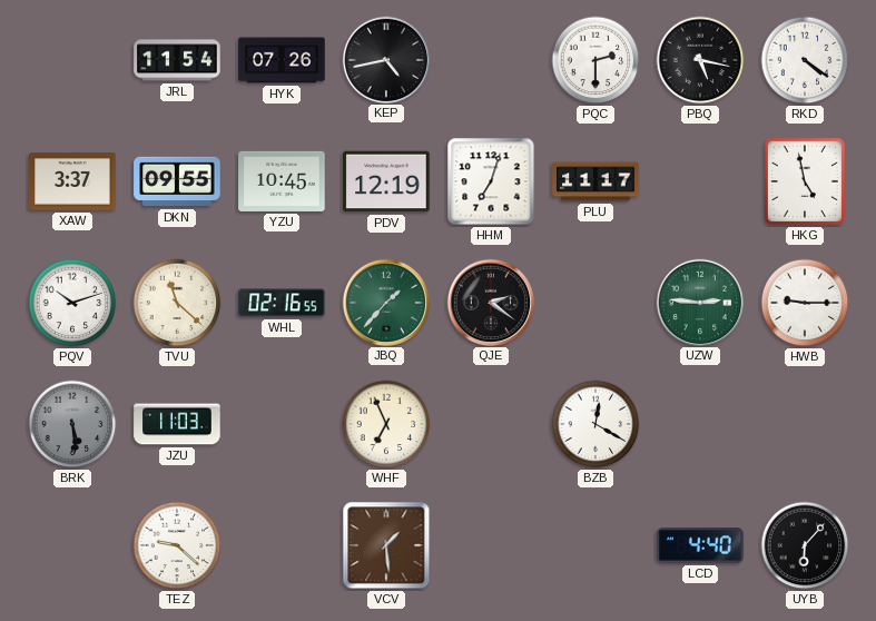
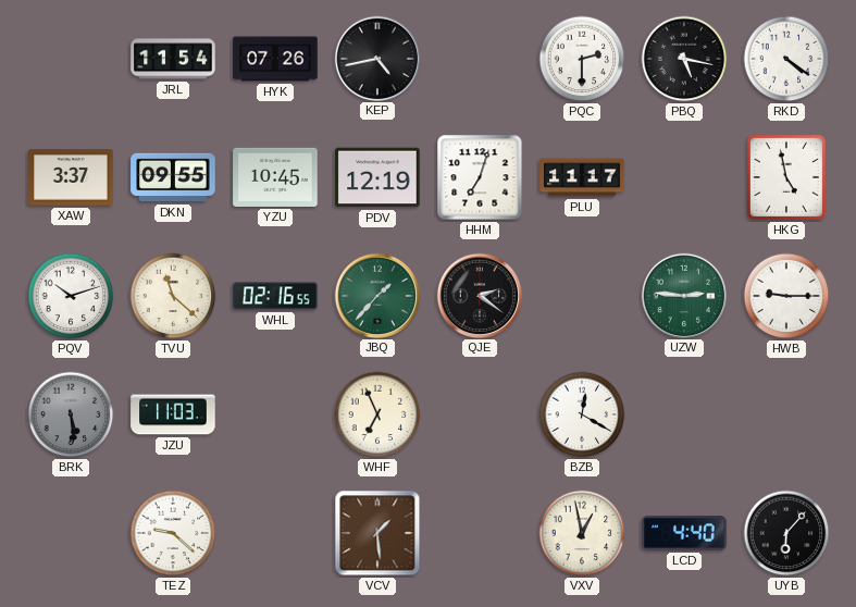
VXV: none -> 12:58
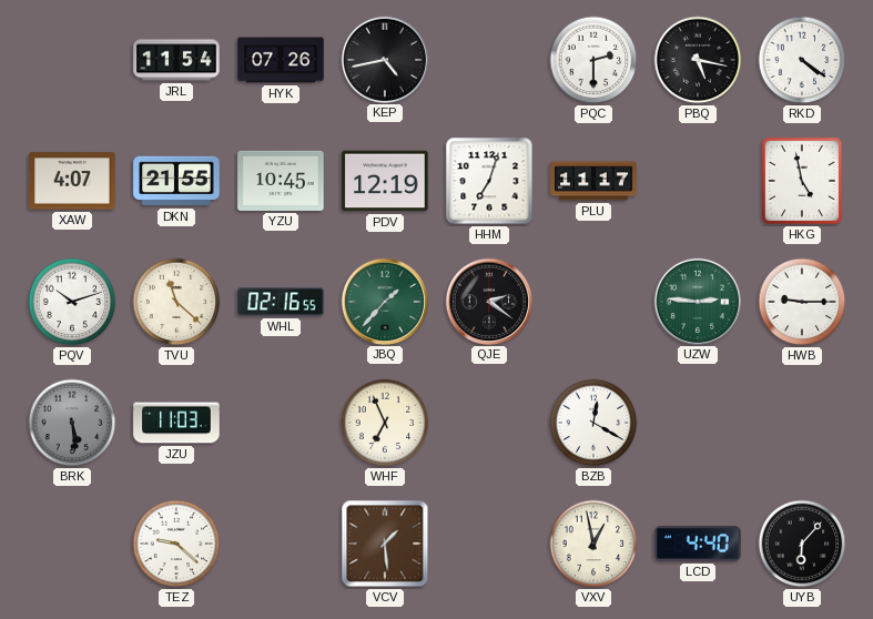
XAW: 3:37 -> 4:07
DKN: 09:55 -> 21:55
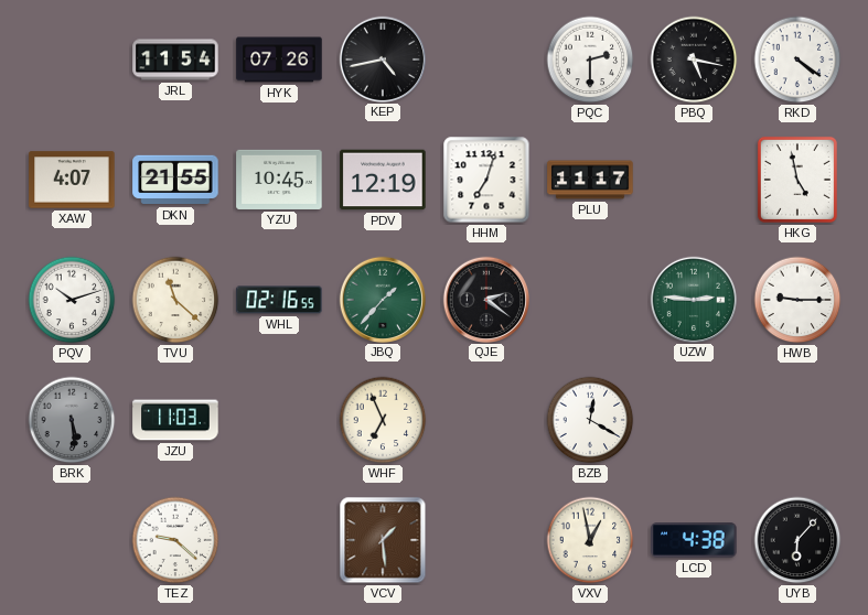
LCD: 4:40 -> 4:38
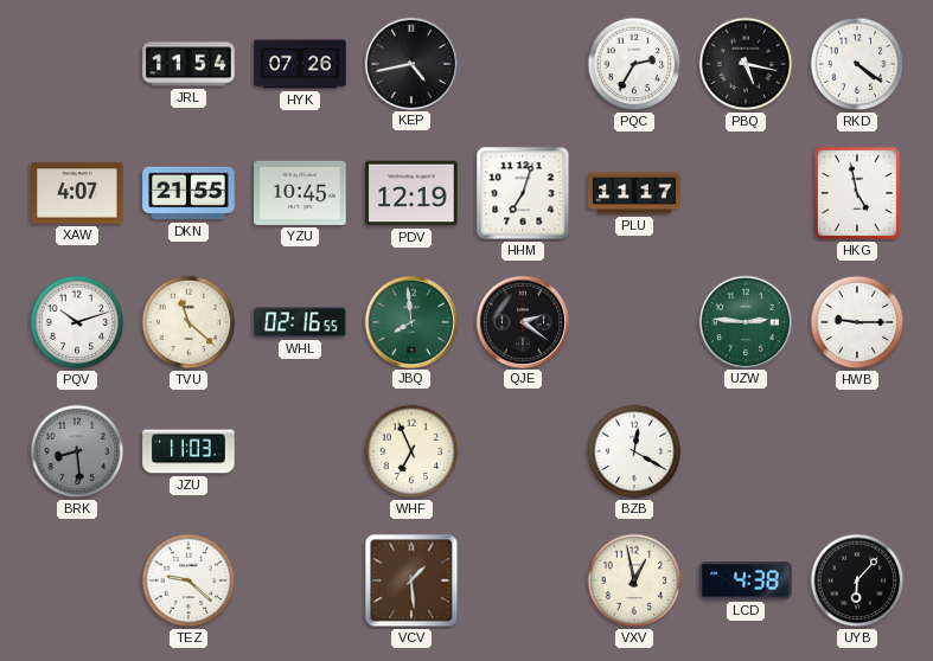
PQC: 2:30 -> 2:35
JBQ: 1:37 -> 7:59
BRK: 5:29 -> 8:29
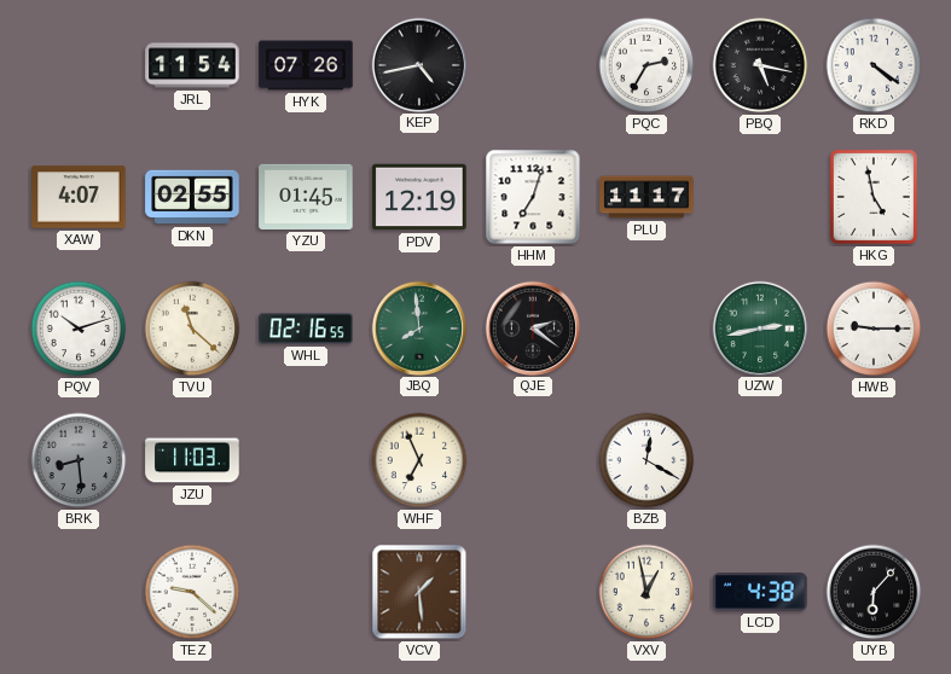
DKN: 21:55 -> 02:55
YZU: 10:45 -> 01:45
UZW: 2:46 -> 2:43
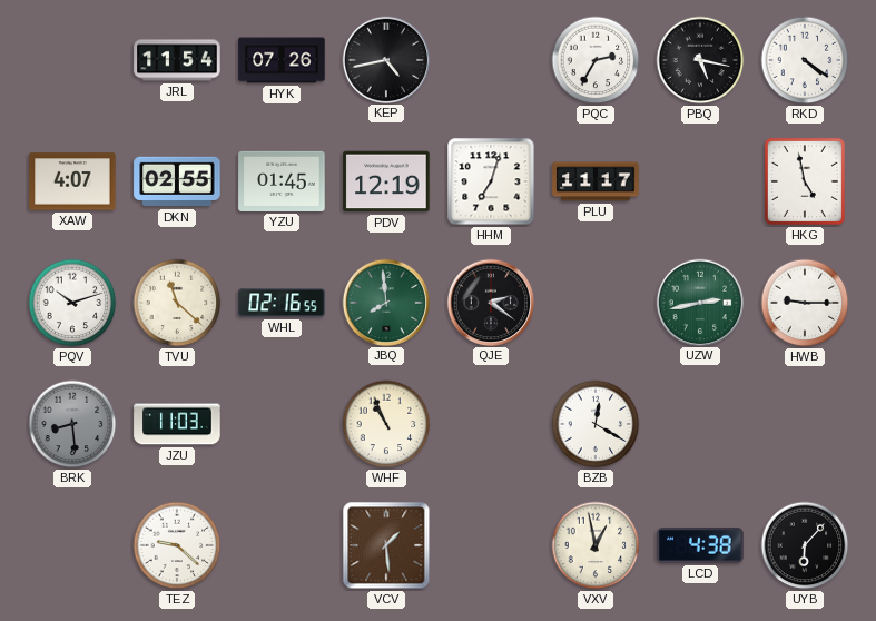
WHF: 6:56 -> 10:56
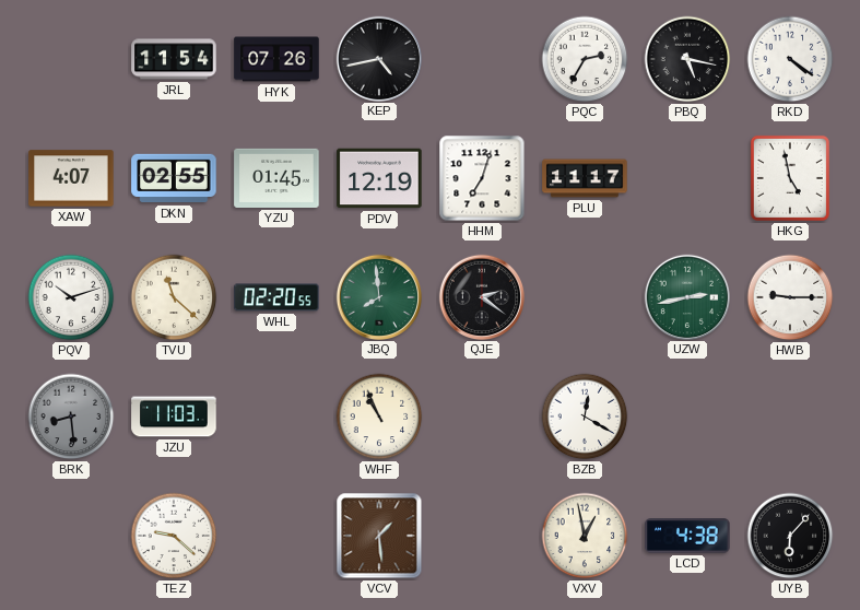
WHL: 02:16 -> 02:20
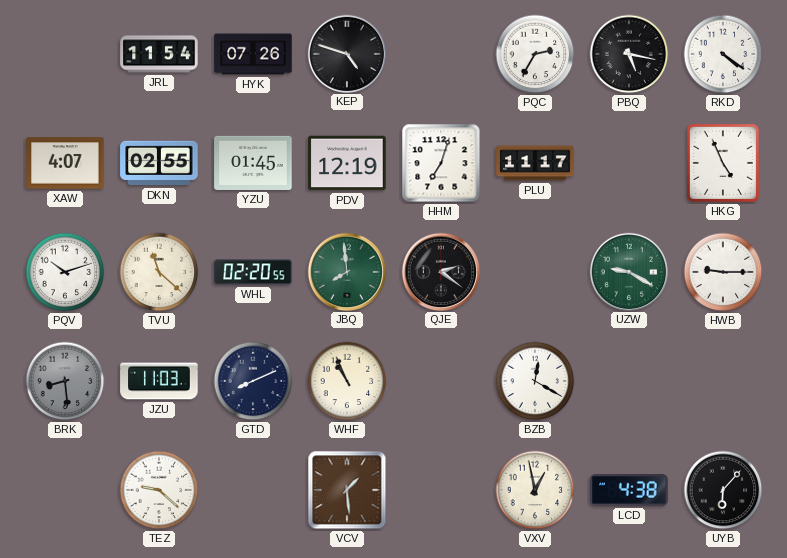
KEP: 4:43 -> 4:48
HKG: 4:58 -> 4:56
UZW: 2:43 -> 9:20
GTD: none -> 8:11
